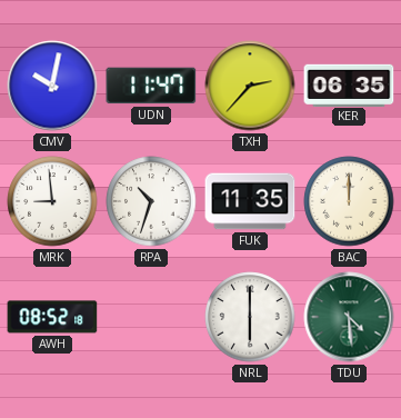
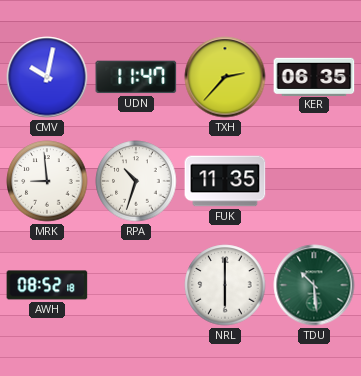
BAC: 12:00 -> none
TDU: 4:29 -> 10:29
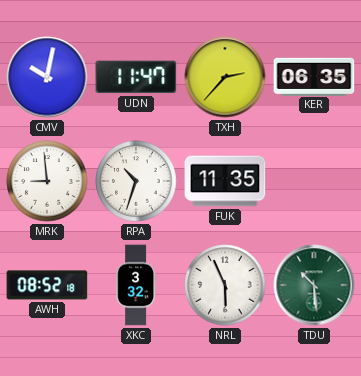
XKC: none -> 3:32
NRL: 6:00 -> 5:56
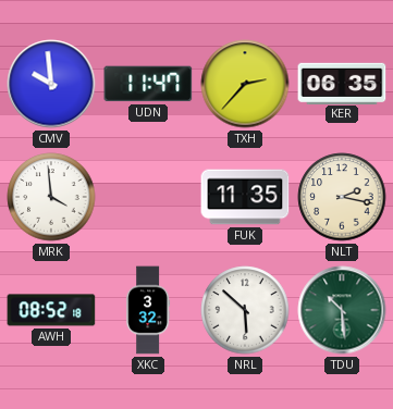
CMV: 10:02 -> 9:59
MRK: 8:59 -> 3:59
RPA: 10:33 -> none
NLT: none -> 2:17
NRL: 5:56 -> 5:52
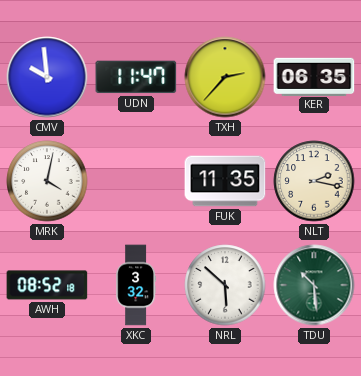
MRK: 3:59 -> 4:02
